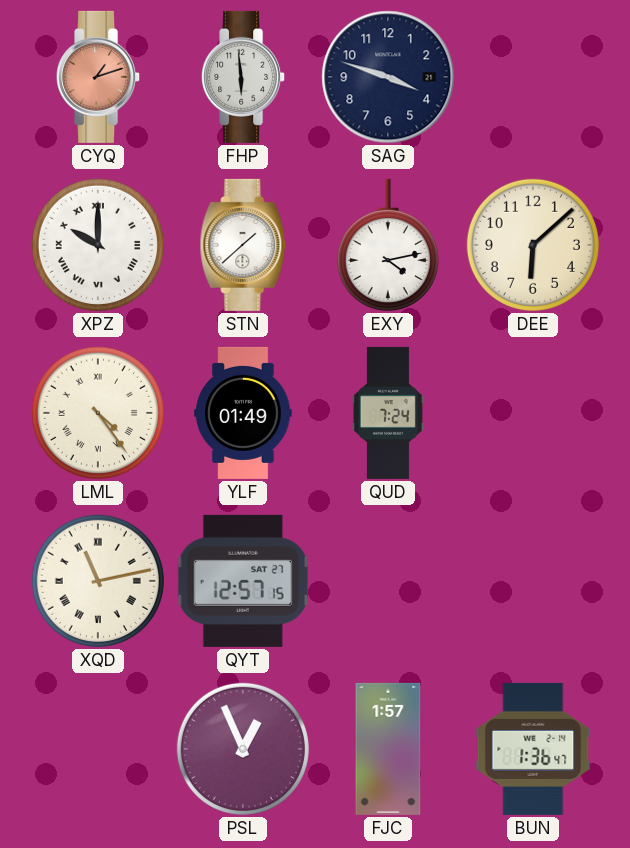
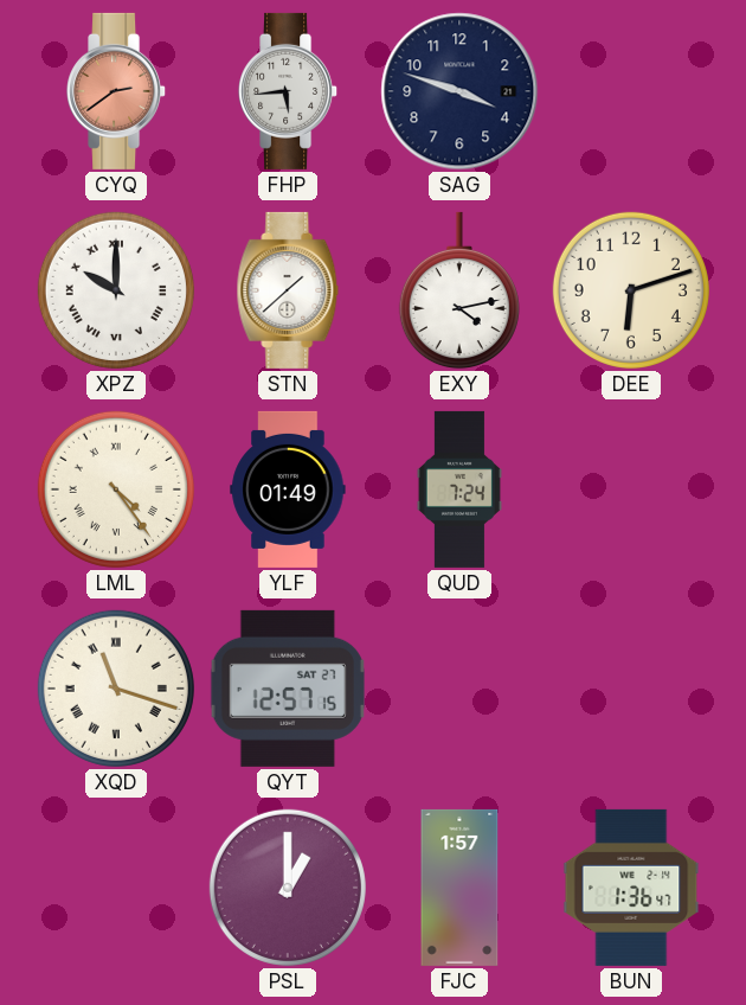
CYQ: 1:12 -> 2:39
FHP: 5:59 -> 5:44
DEE: 6:08 -> 6:12
XQD: 11:13 -> 11:18
PSL: 12:56 -> 1:00
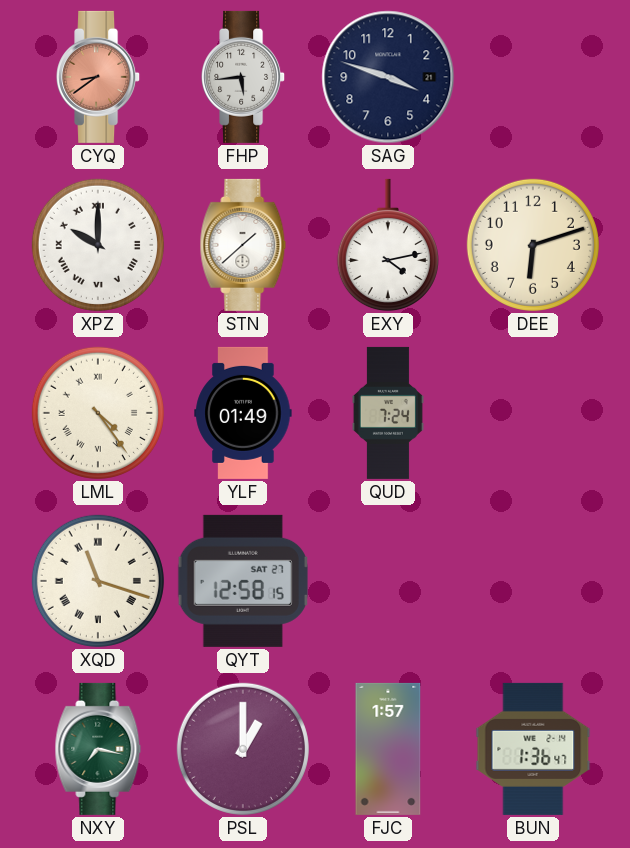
CYQ: 2:39 -> 8:39
QYT: 12:57 -> 12:58
NXY: none -> 7:17
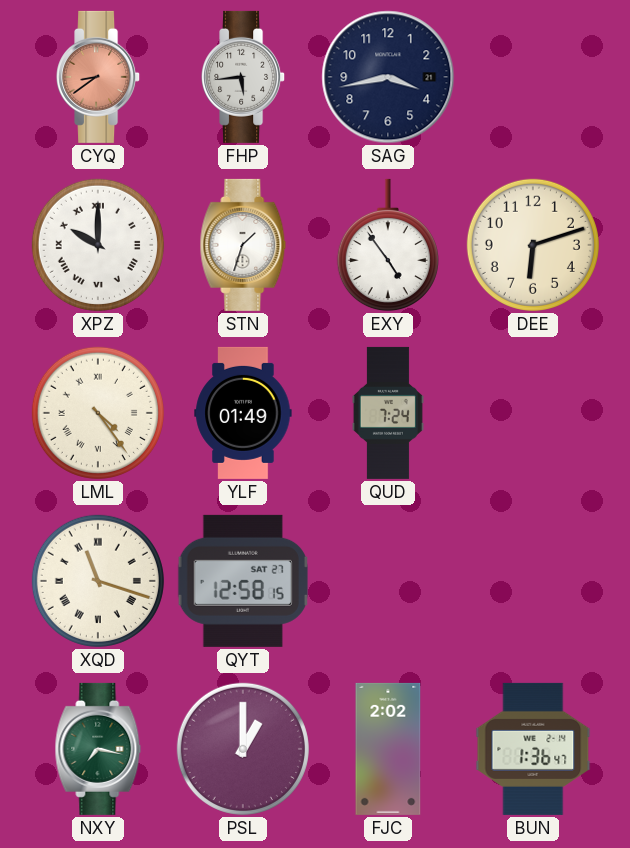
SAG: 3:48 -> 3:43
STN: 1:38 -> 1:33
EXY: 4:13 -> 4:54
FJC: 1:57 -> 2:02
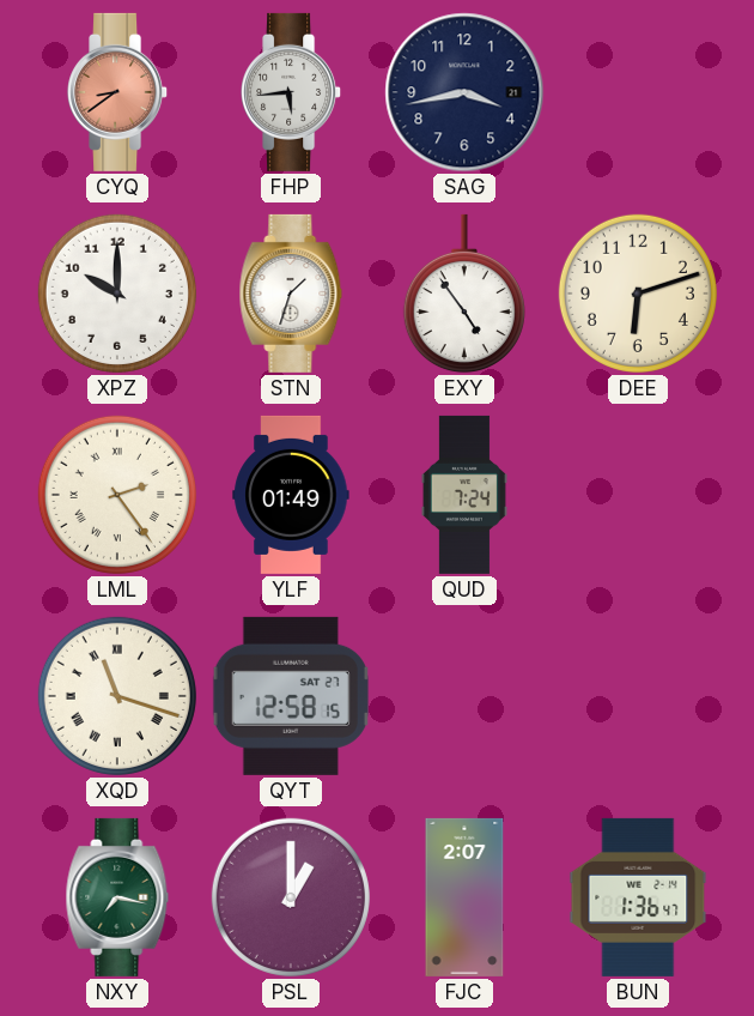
XPZ numerals: Roman -> Arabic
LML: 4:24 -> 2:24
FJC: 2:02 -> 2:07
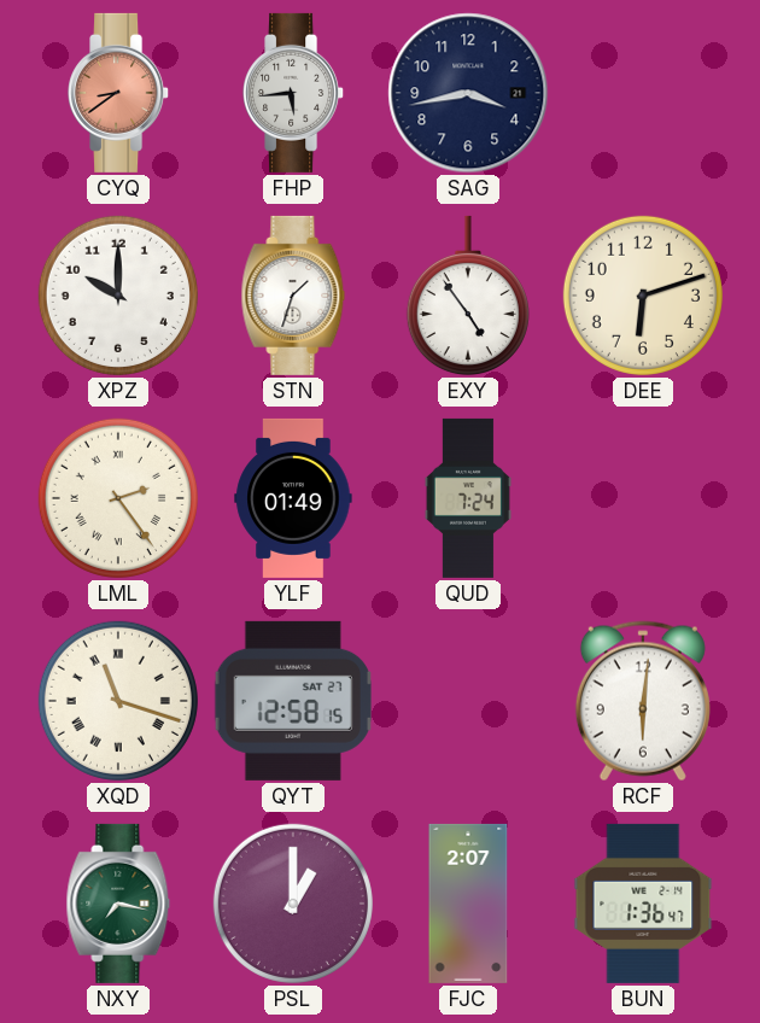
RCF: none -> 6:01
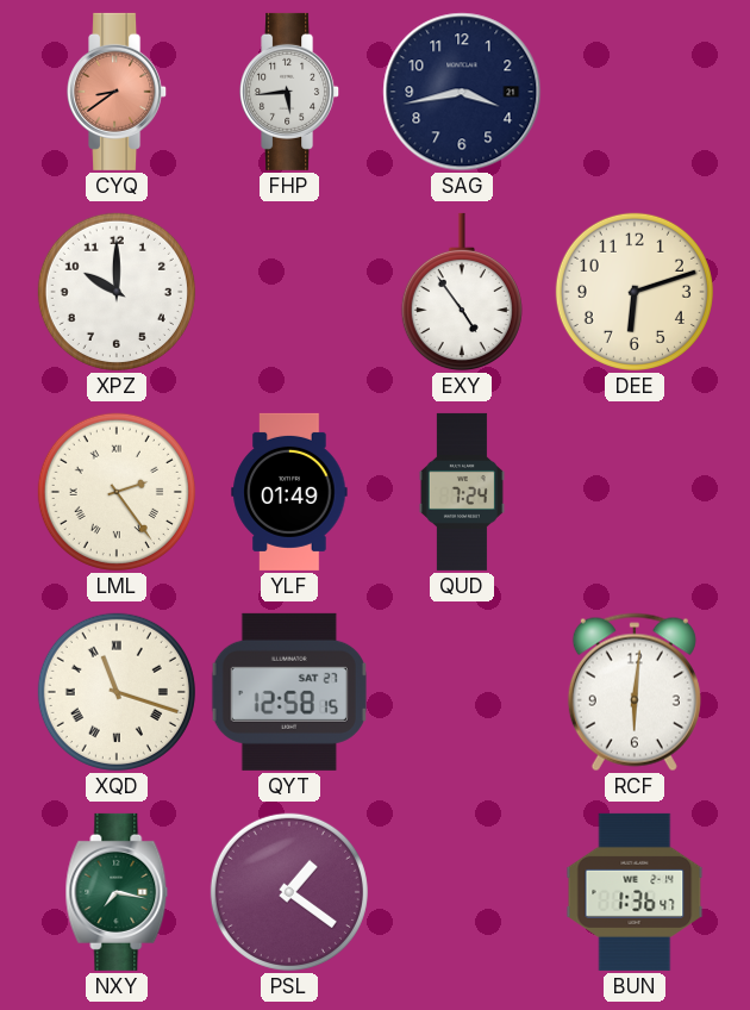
STN: 1:33 -> none
PSL: 1:00 -> 1:21
FJC: 2:07 -> none
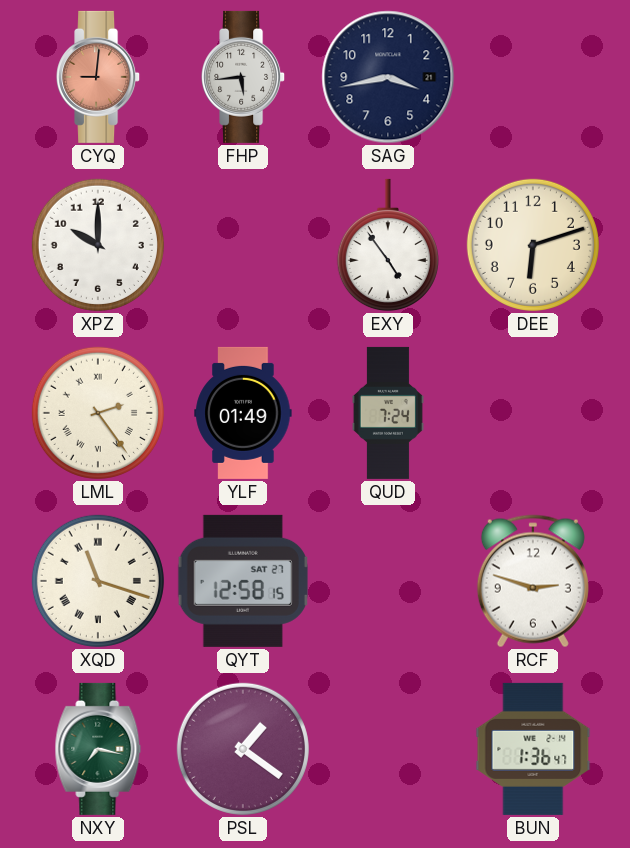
CYQ: 8:39 -> 9:01
RCF: 6:01 -> 2:48
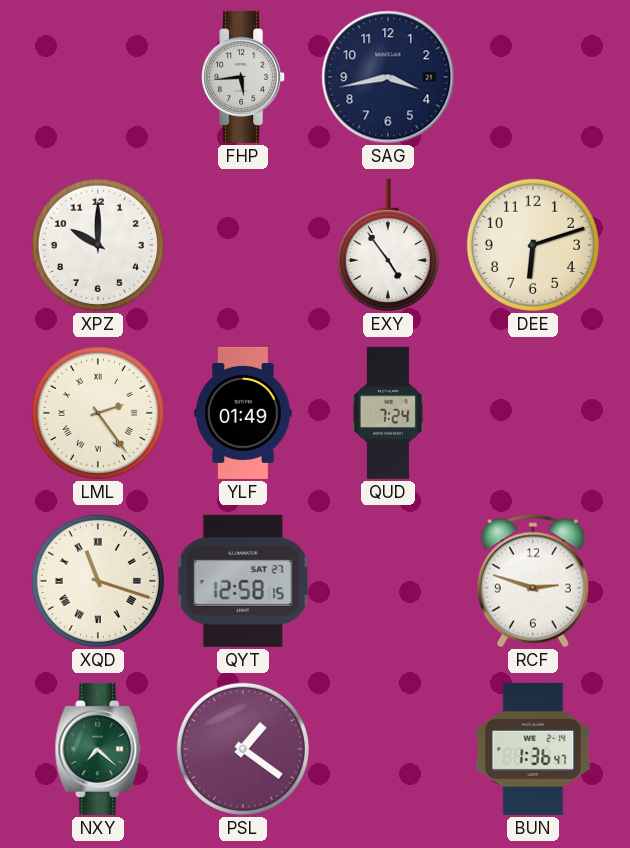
CYQ: 9:01 -> none
NXY: 7:17 -> 7:22
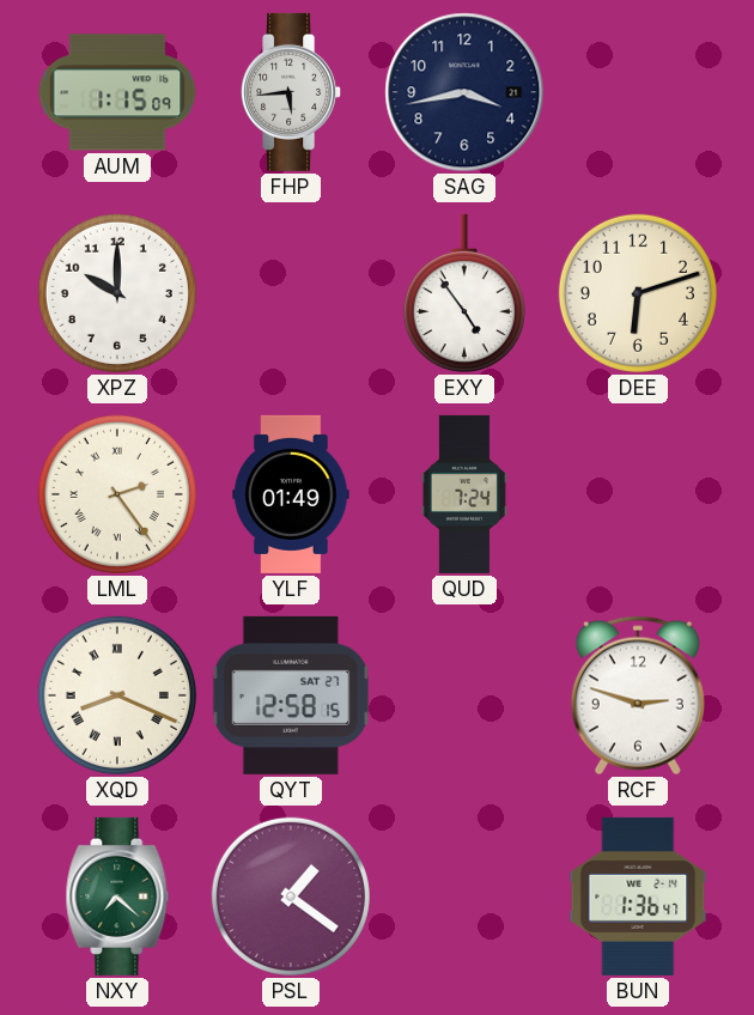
AUM: none -> 1:15
XQD: 11:18 -> 8:19
